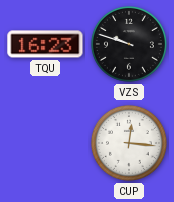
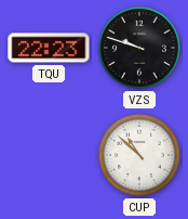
TQU: 16:23 -> 22:23
CUP: 12:16 -> 10:52
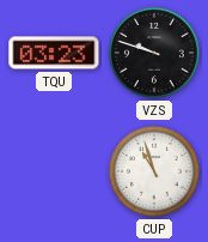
TQU: 22:23 -> 03:23
CUP: 10:52 -> 10:57
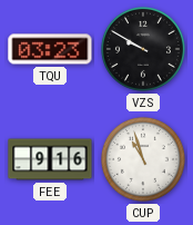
VZS: 9:48 -> 9:50
FEE: none -> 9:16
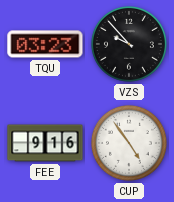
VZS: 9:50 -> 9:53
CUP: 10:57 -> 4:54
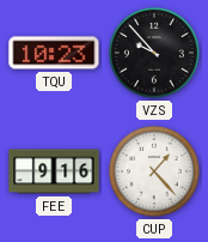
TQU: 03:23 -> 10:23
CUP: 4:54 -> 1:23
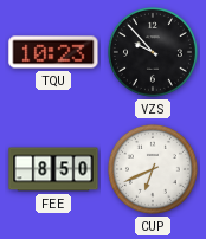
FEE: 9:16 -> 8:50
CUP: 1:23 -> 6:41
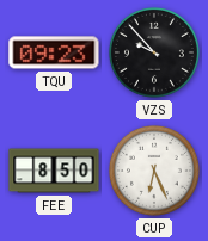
TQU: 10:23 -> 09:23
CUP: 6:41 -> 6:26
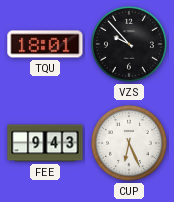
TQU: 09:23 -> 18:01
FEE: 8:50 -> 9:43
